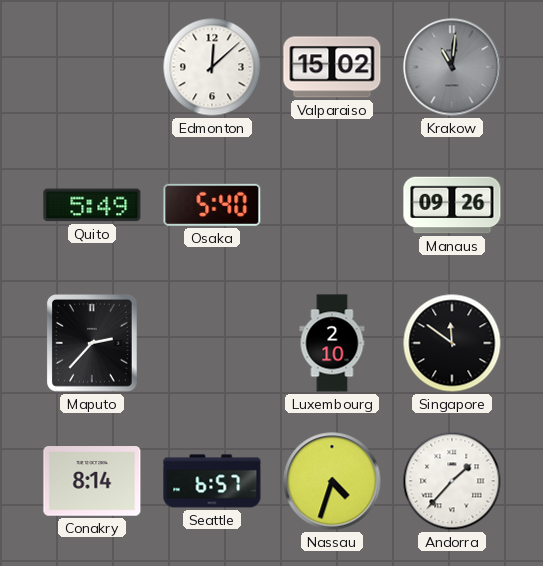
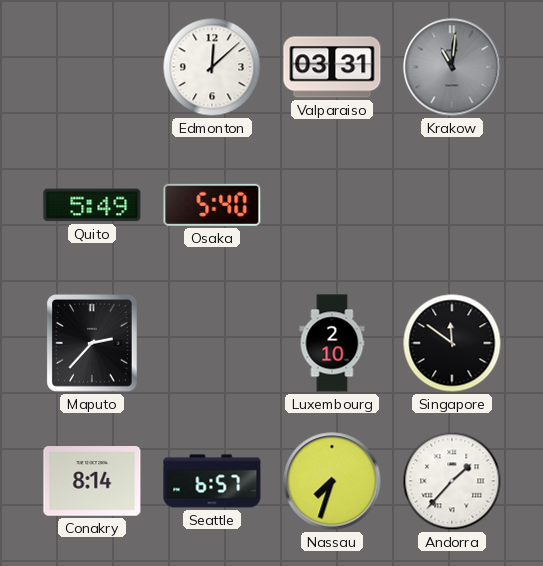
Valparaiso: 15:02 -> 03:31
Manaus: 09:26 -> none
Nassau: 4:33 -> 7:33
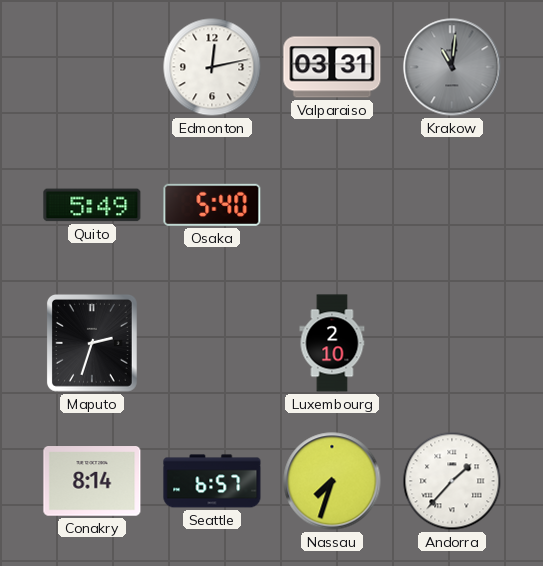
Edmonton: 12:08 -> 12:13
Maputo: 2:37 -> 2:33
Singapore: 11:51 -> none
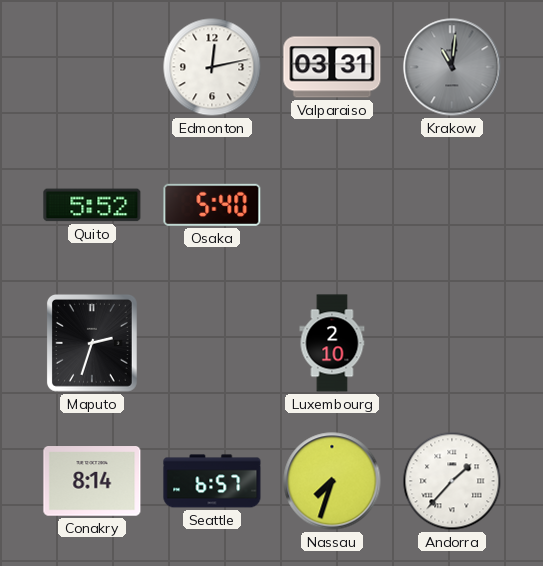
Quito: 5:49 -> 5:52
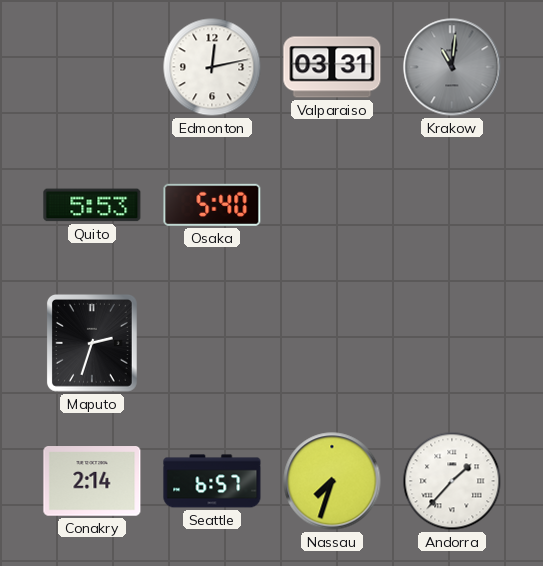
Quito: 5:52 -> 5:53
Luxembourg: 2:10 -> none
Conakry: 8:14 -> 2:14
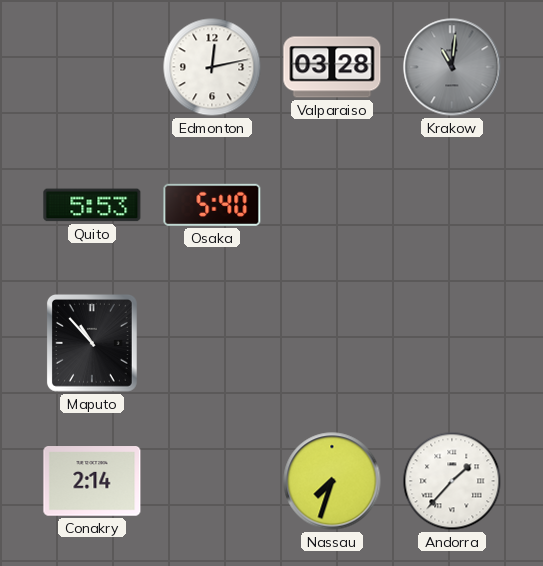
Valparaiso: 03:31 -> 03:28
Maputo: 2:33 -> 10:53
Seattle: 6:57 -> none
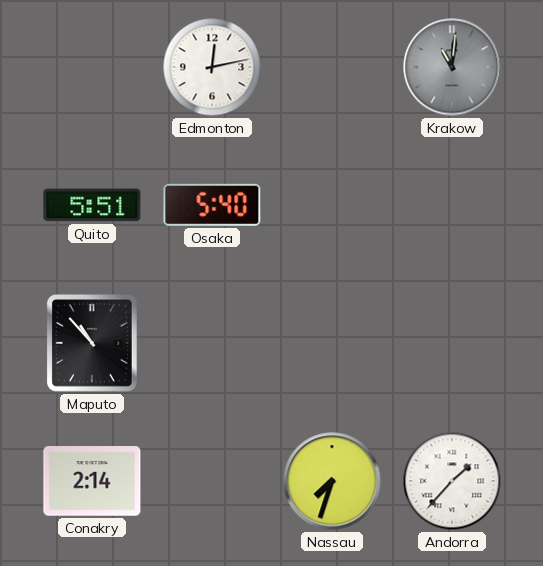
Valparaiso: 03:28 -> none
Quito: 5:53 -> 5:51
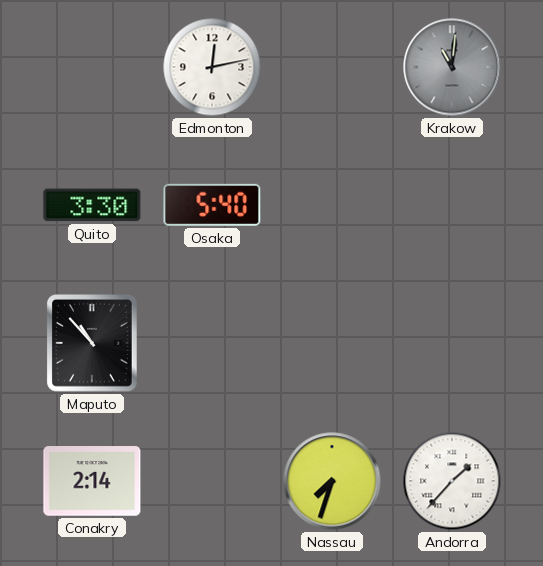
Quito: 5:51 -> 3:30
